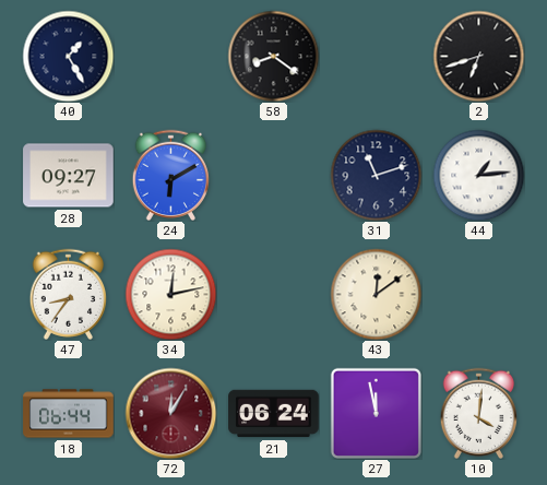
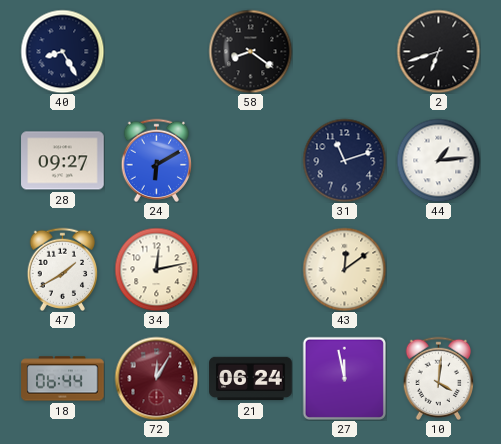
40: 1:25 -> 8:25
47: 8:36 -> 1:40
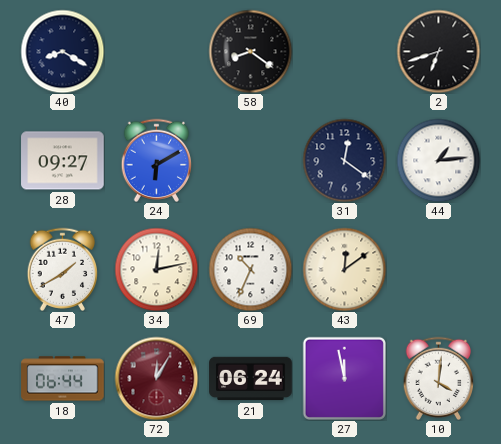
40: 8:25 -> 8:20
31: 11:12 -> 12:21
69: none -> 10:34
